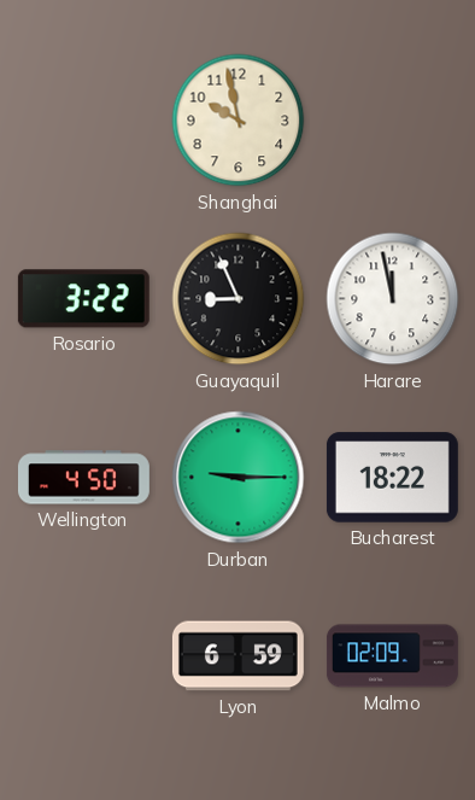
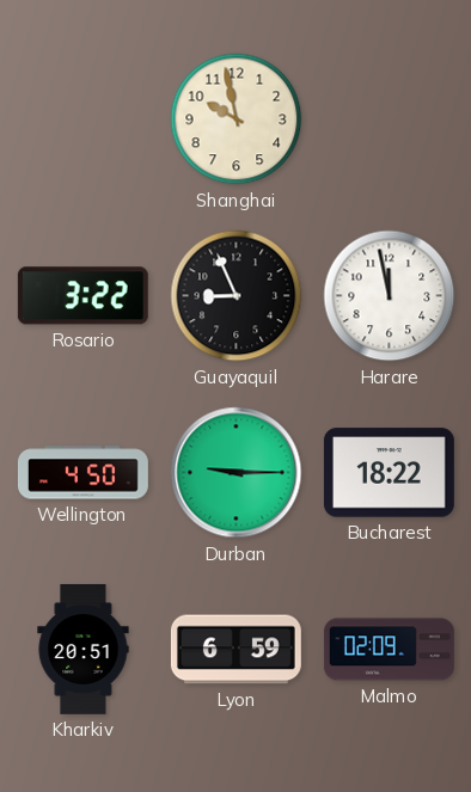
Kharkiv: none -> 20:51
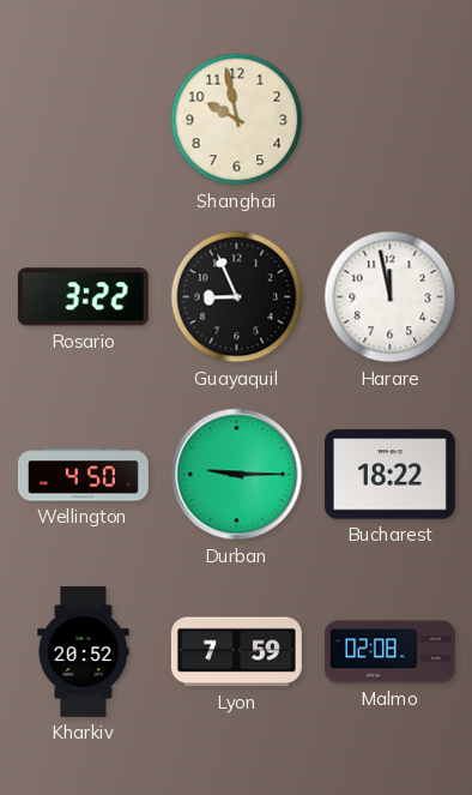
Kharkiv: 20:51 -> 20:52
Lyon: 6:59 -> 7:59
Malmo: 02:09 -> 02:08
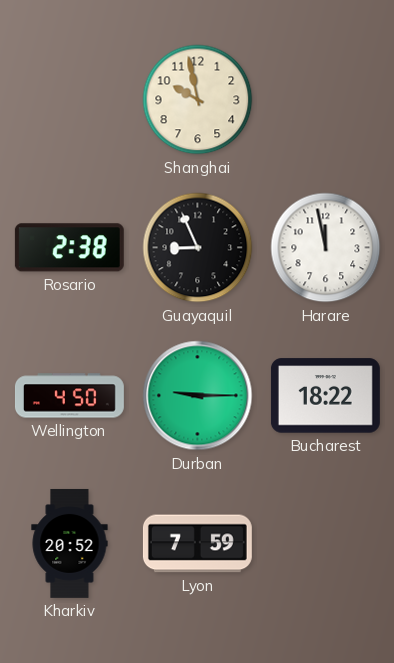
Rosario: 3:22 -> 2:38
Malmo: 02:08 -> none
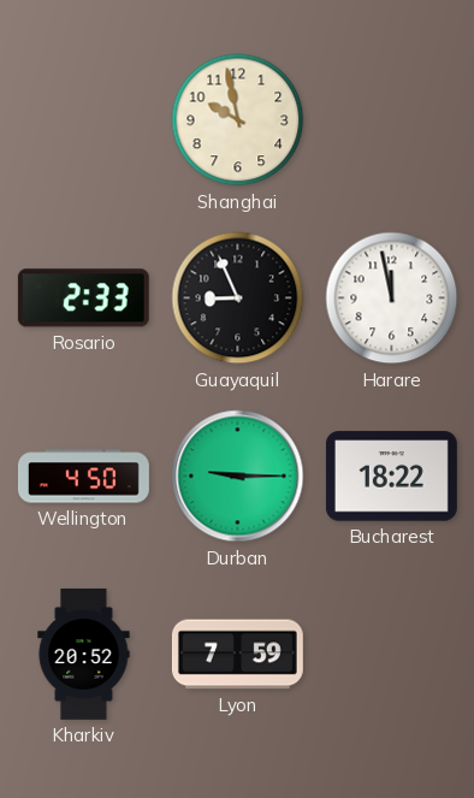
Rosario: 2:38 -> 2:33
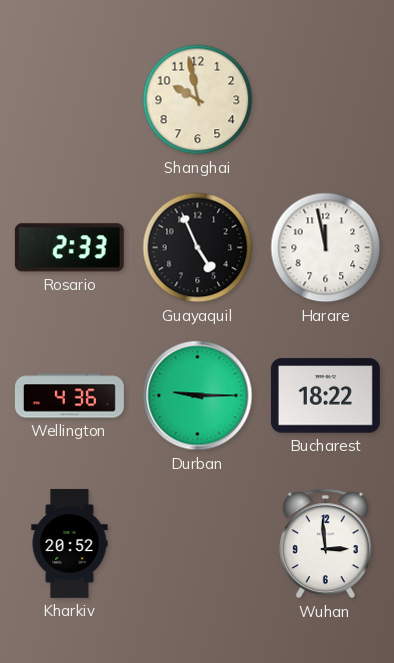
Guayaquil: 8:56 -> 4:56
Wellington: 4:50 -> 4:36
Lyon: 7:59 -> none
Wuhan: none -> 2:59
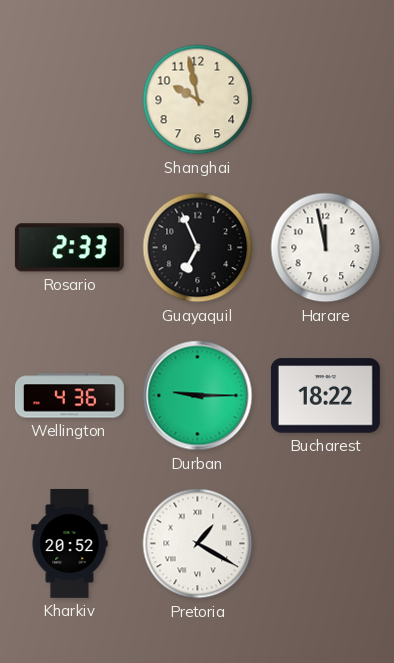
Guayaquil: 4:56 -> 6:56
Pretoria: none -> 1:20
Wuhan: 2:59 -> none
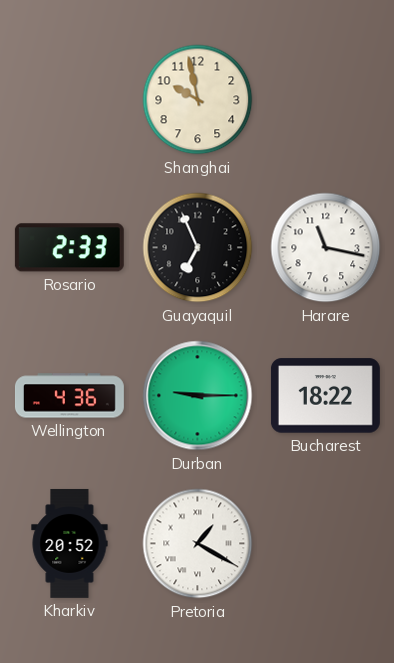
Harare: 11:58 -> 11:17
